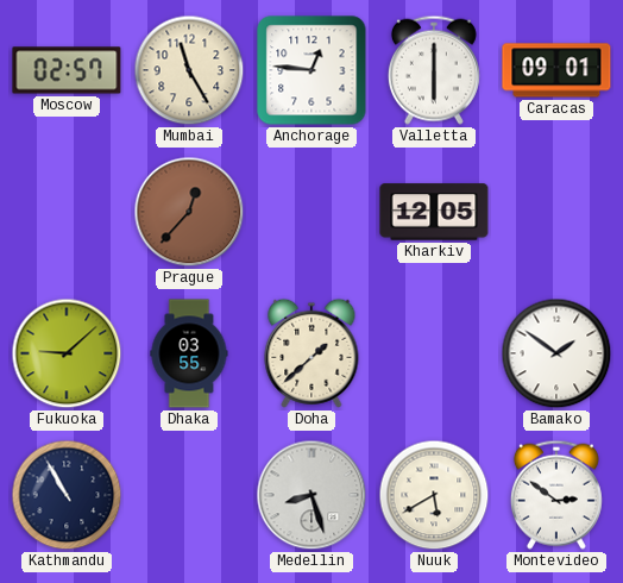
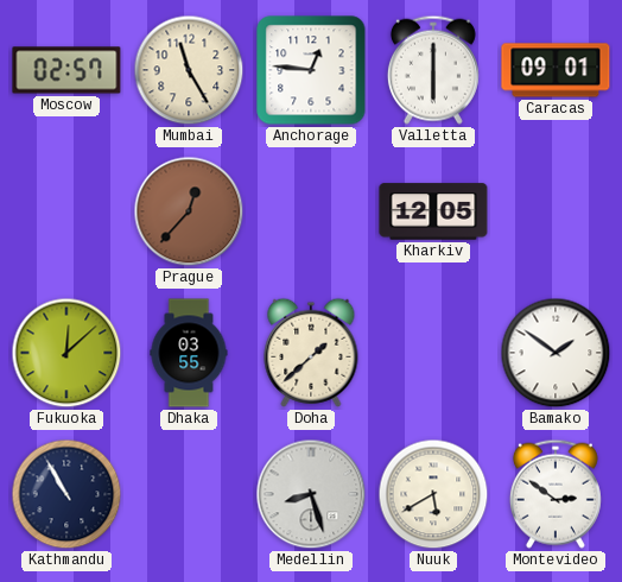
Fukuoka: 9:08 -> 12:08
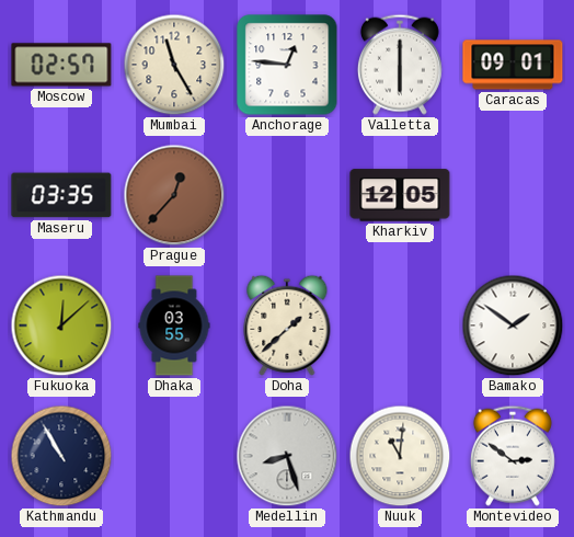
Maseru: none -> 03:35
Nuuk: 5:40 -> 11:01
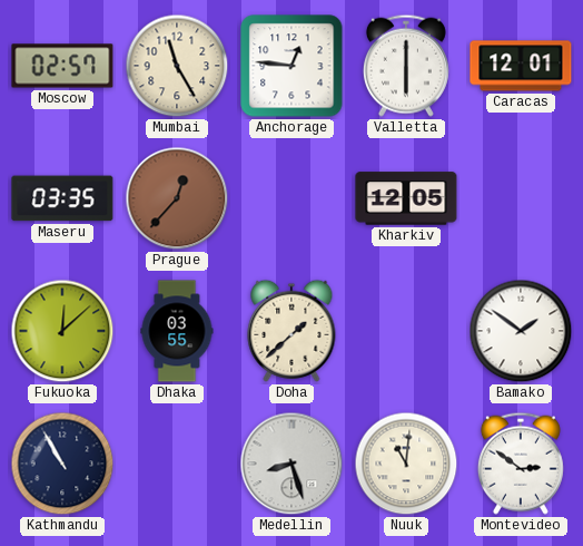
Caracas: 09:01 -> 12:01
